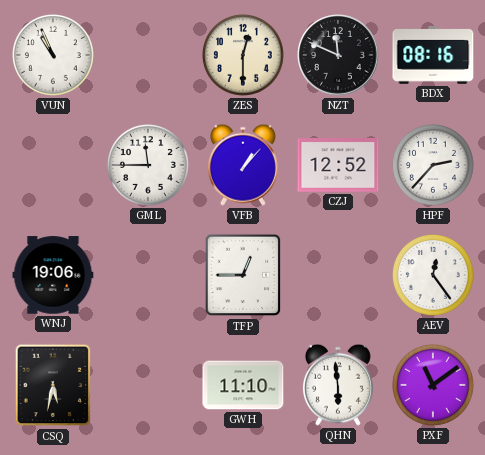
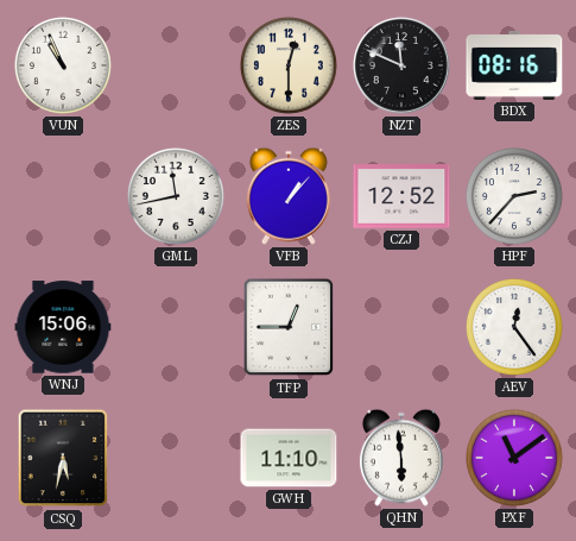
GML: 11:45 -> 11:43
WNJ: 19:06 -> 15:06
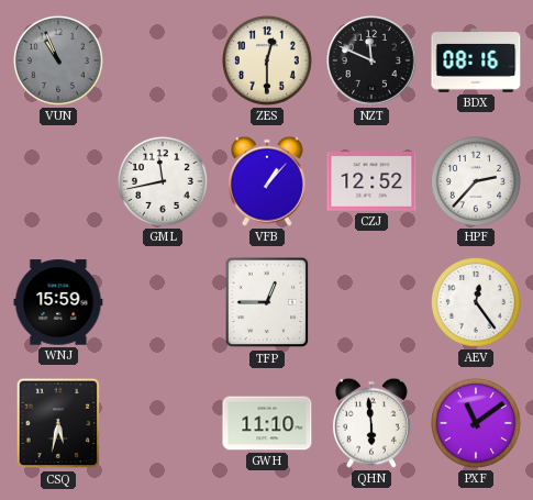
VUN dial: white -> grey
WNJ: 15:06 -> 15:59
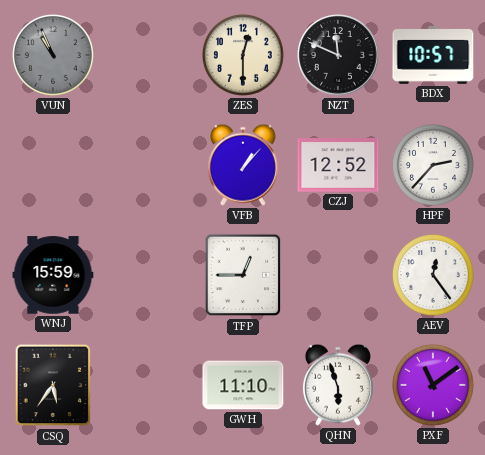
BDX: 08:16 -> 10:57
GML: 11:43 -> none
CSQ: 5:32 -> 5:36
QHN: 5:59 -> 5:57
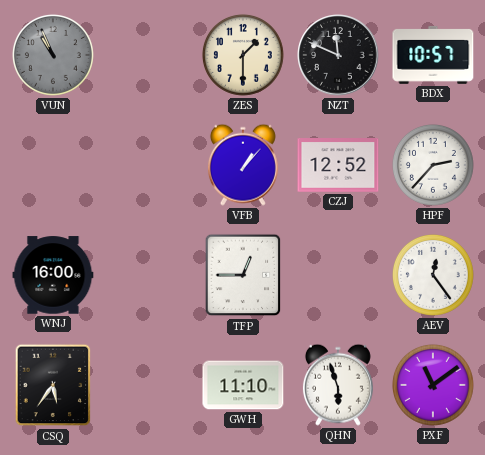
ZES: 12:30 -> 1:30
WNJ: 15:59 -> 16:00
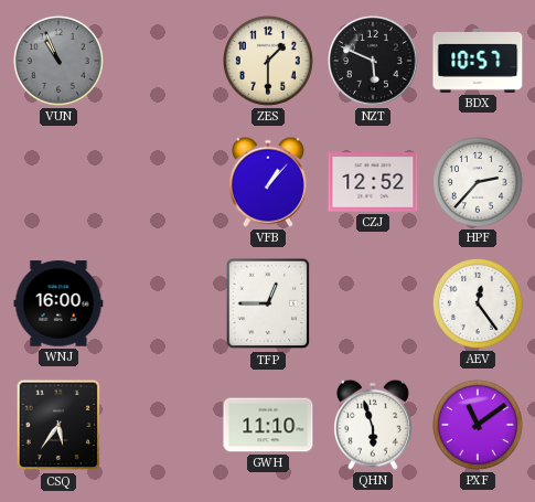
NZT: 11:49 -> 5:49
